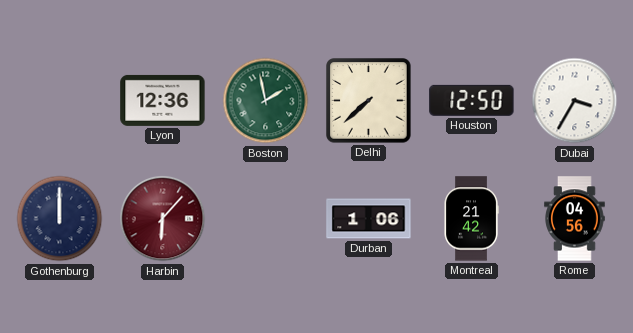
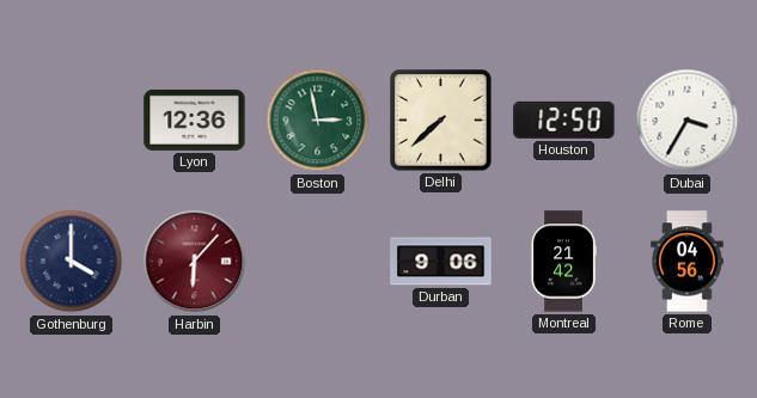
Boston: 1:58 -> 2:58
Gothenburg: 12:00 -> 4:00
Durban: 1:06 -> 9:06
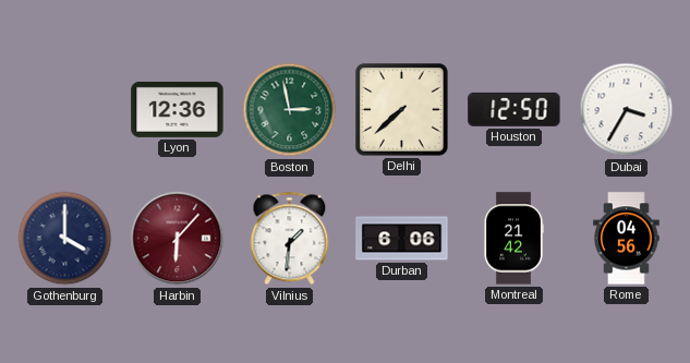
Vilnius: none -> 1:31
Durban: 9:06 -> 6:06
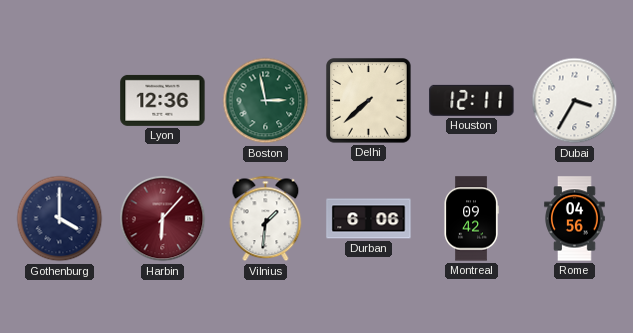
Houston: 12:50 -> 12:11
Montreal: 21:42 -> 09:42
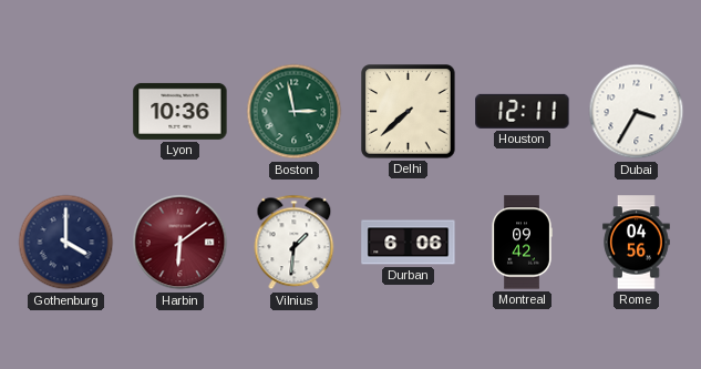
Lyon: 12:36 -> 10:36
Harbin: 6:07 -> 6:09
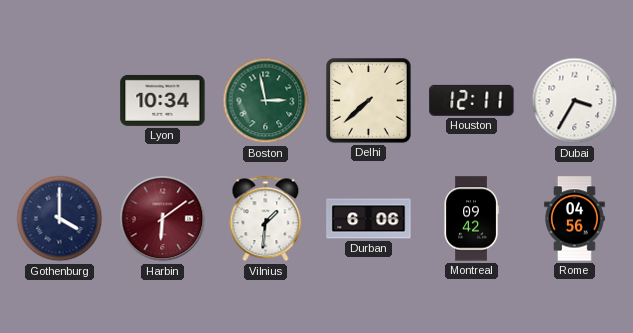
Lyon: 10:36 -> 10:34
